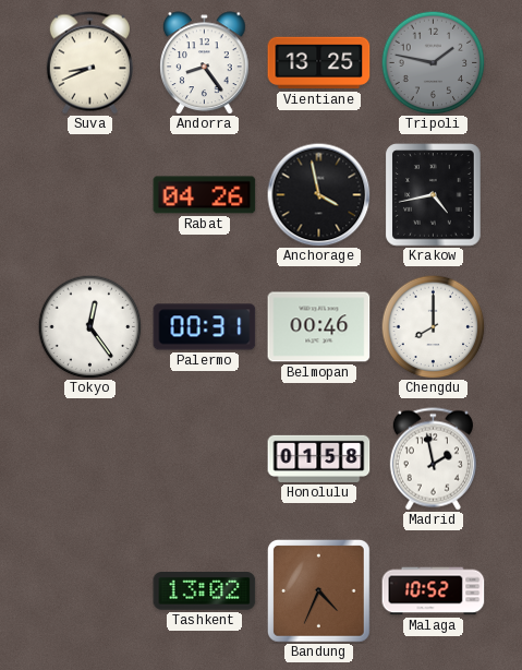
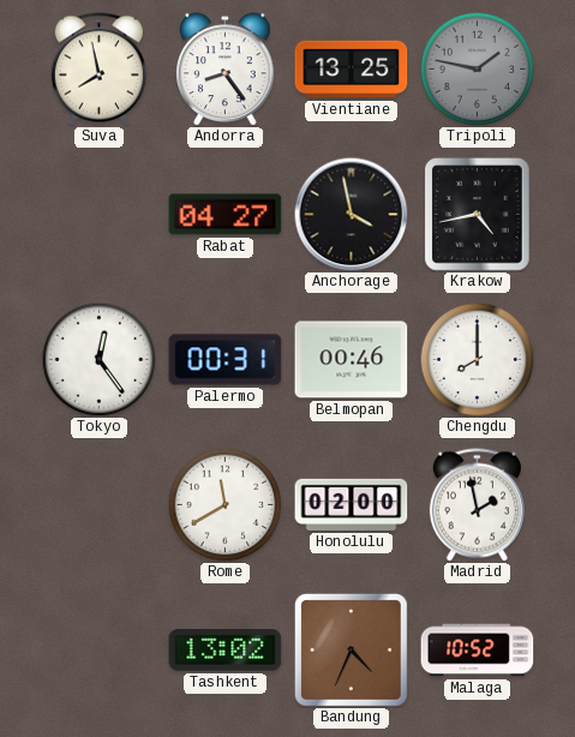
Suva: 8:41 -> 7:58
Rabat: 04:26 -> 04:27
Rome: none -> 11:40
Honolulu: 01:58 -> 02:00
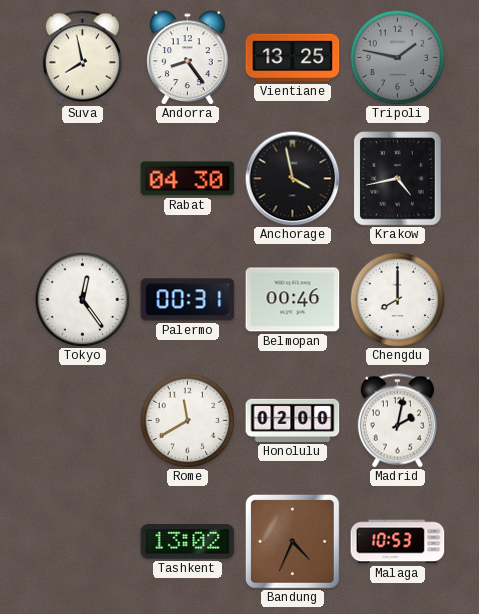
Rabat: 04:27 -> 04:30
Madrid: 1:58 -> 2:02
Malaga: 10:52 -> 10:53
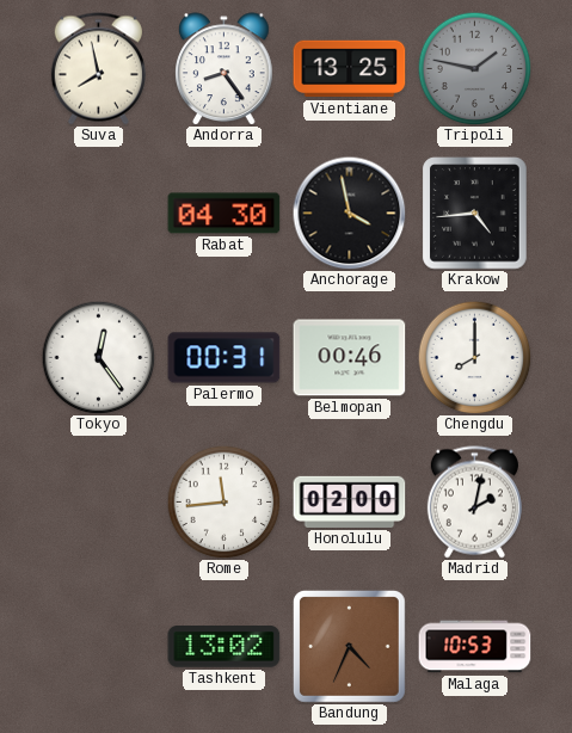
Krakow: 4:43 -> 4:44
Rome: 11:40 -> 11:44
